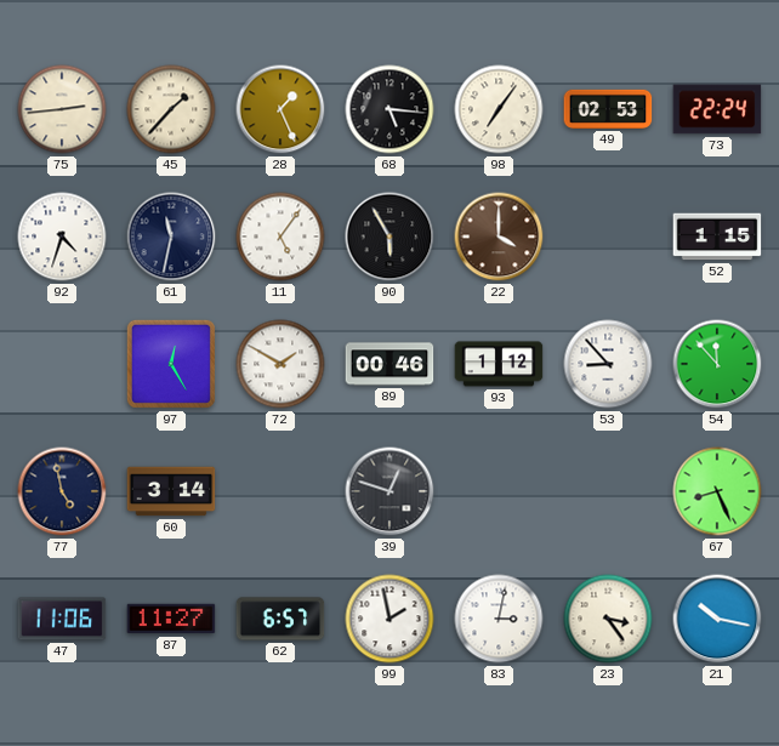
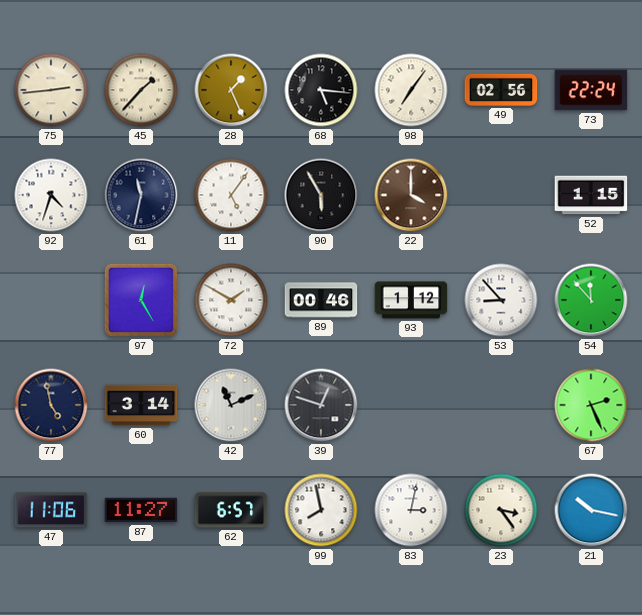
49: 02:53 -> 02:56
42: none -> 11:11
67: 8:26 -> 2:26
99: 1:58 -> 7:58
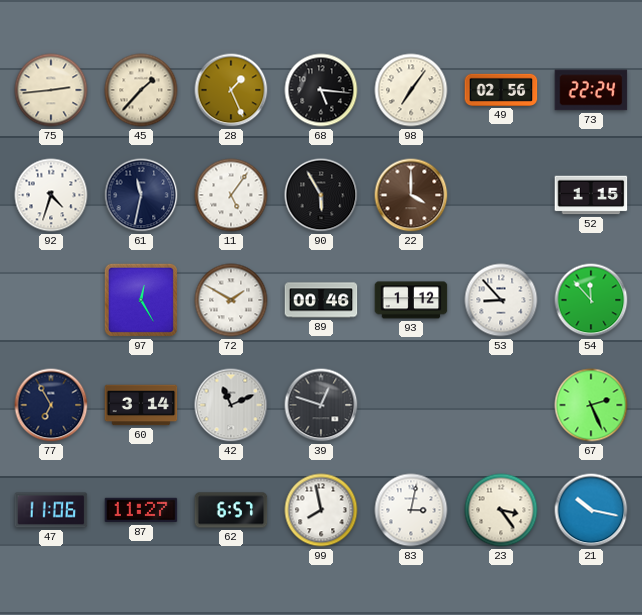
77: 4:58 -> 6:55
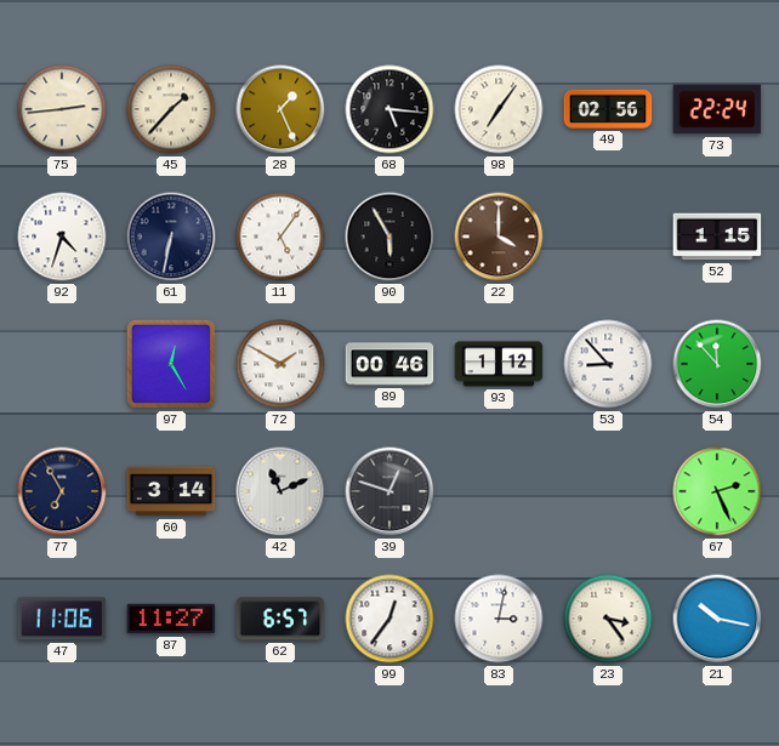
61: 11:32 -> 6:32
99: 7:58 -> 12:36
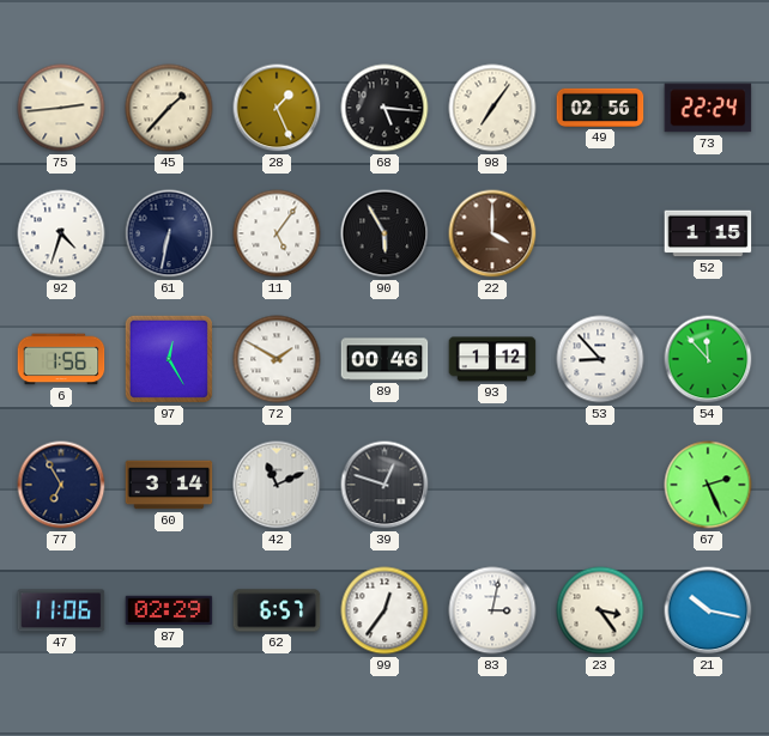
6: none -> 1:56
87: 11:27 -> 02:29
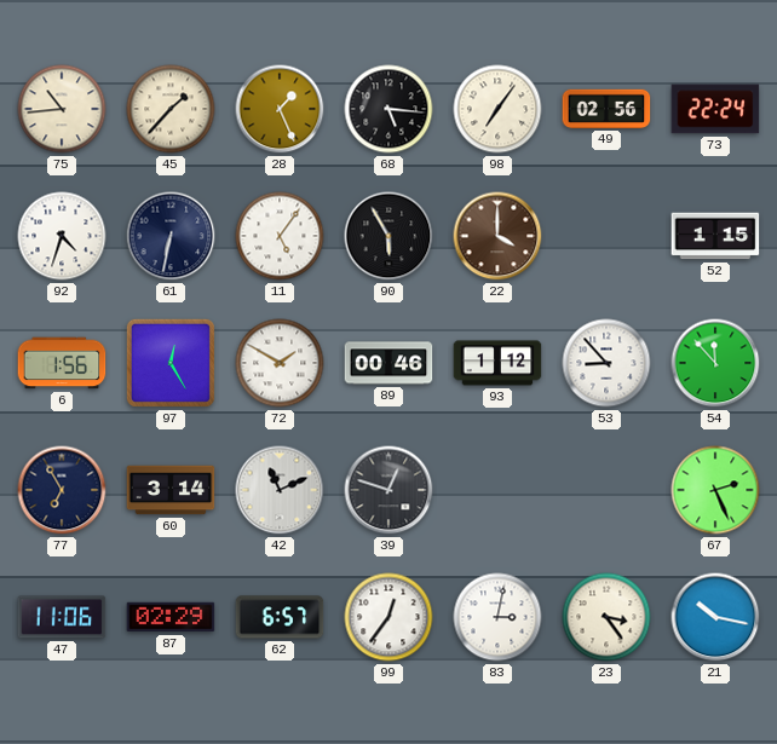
75: 2:44 -> 10:44
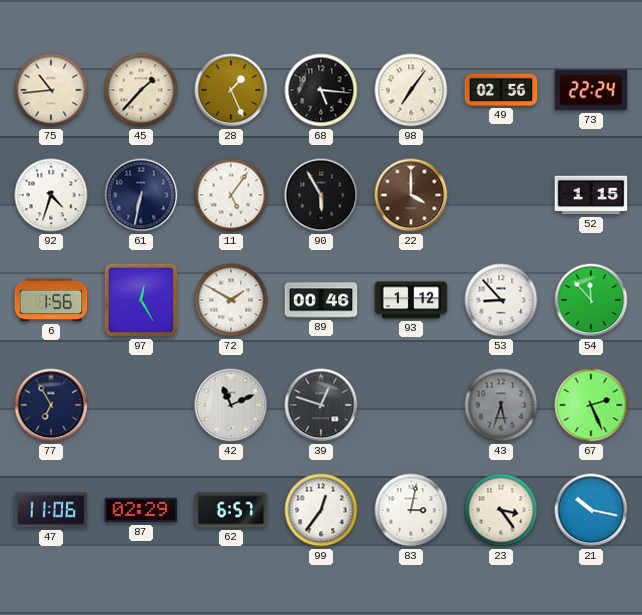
60: 3:14 -> none
43: none -> 5:33
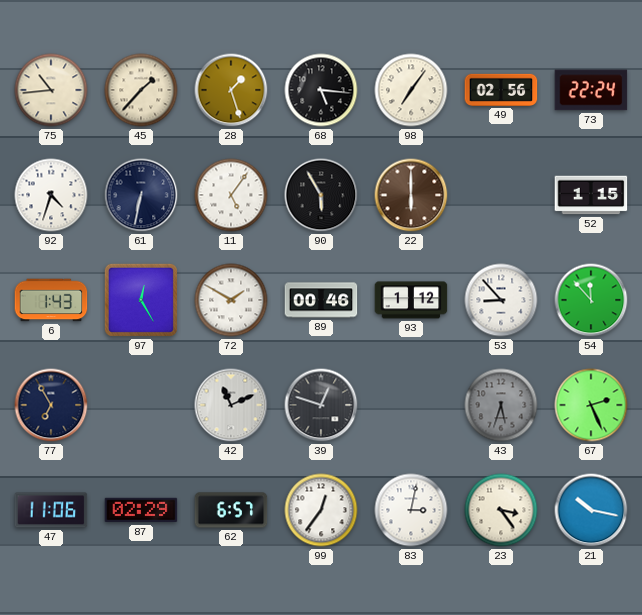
28: 1:26 -> 1:27
22: 4:00 -> 6:00
6: 1:56 -> 1:43
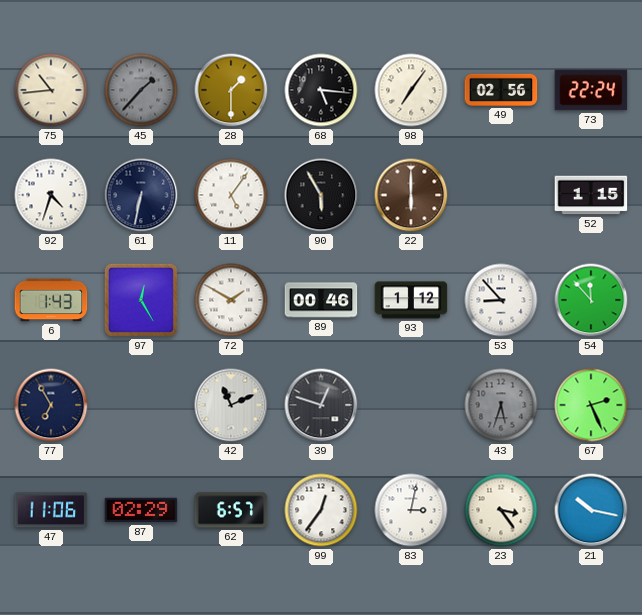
45 dial: cream -> grey
28: 1:27 -> 1:30
